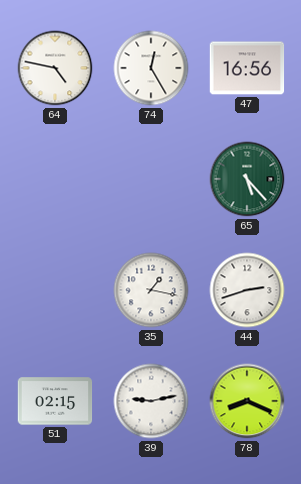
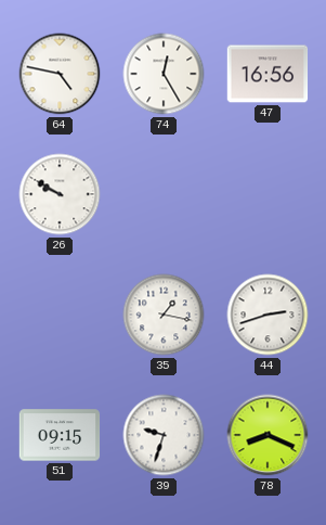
26: none -> 9:50
65: 5:23 -> none
51: 02:15 -> 09:15
39: 9:13 -> 9:33
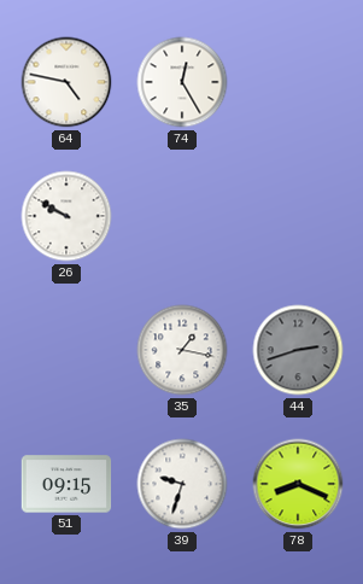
47: 16:56 -> none
44 dial: white -> grey
